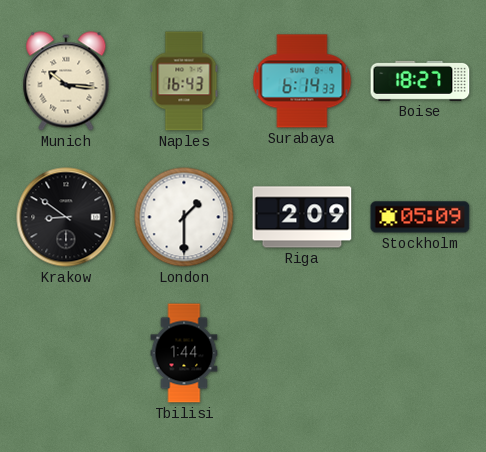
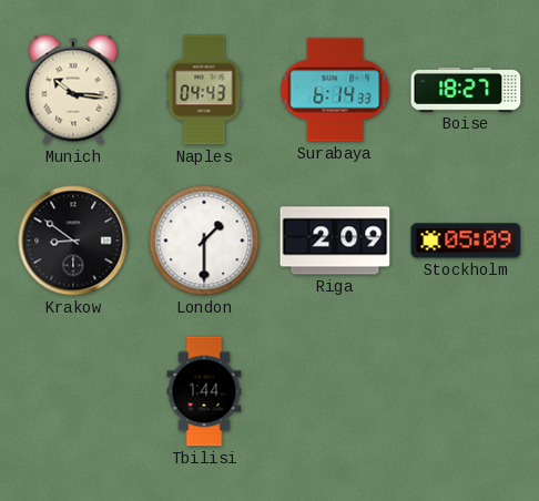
Naples: 16:43 -> 04:43
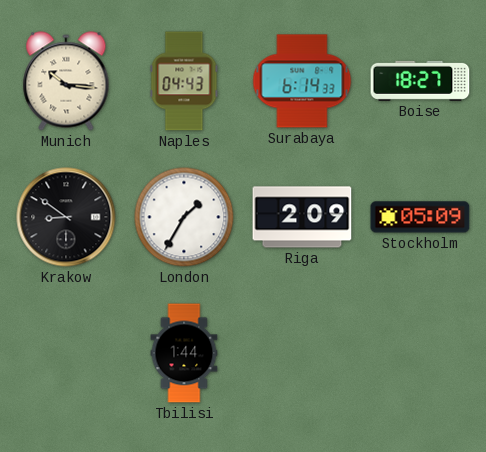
London: 1:30 -> 1:35
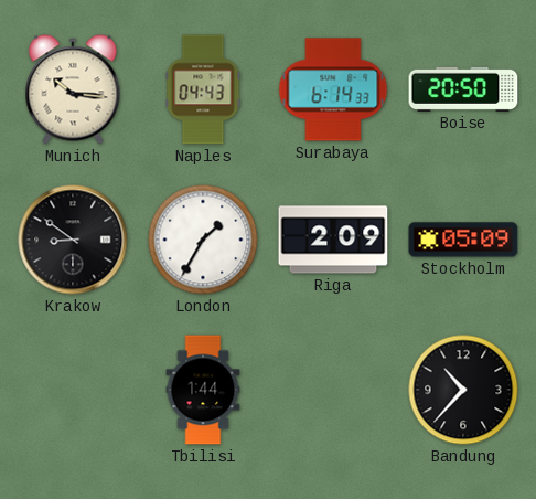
Boise: 18:27 -> 20:50
Bandung: none -> 10:37
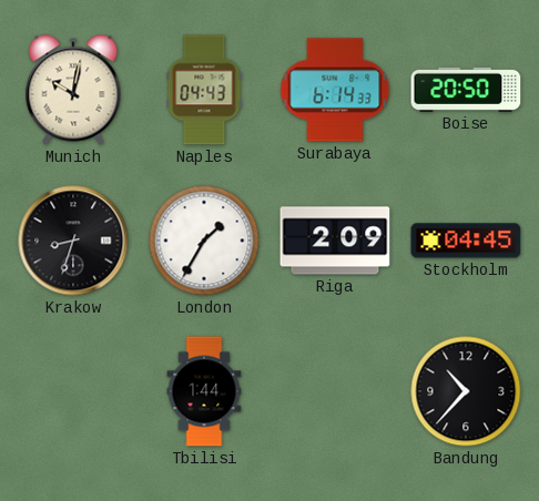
Munich: 10:16 -> 10:02
Krakow: 8:51 -> 8:33
Stockholm: 05:09 -> 04:45
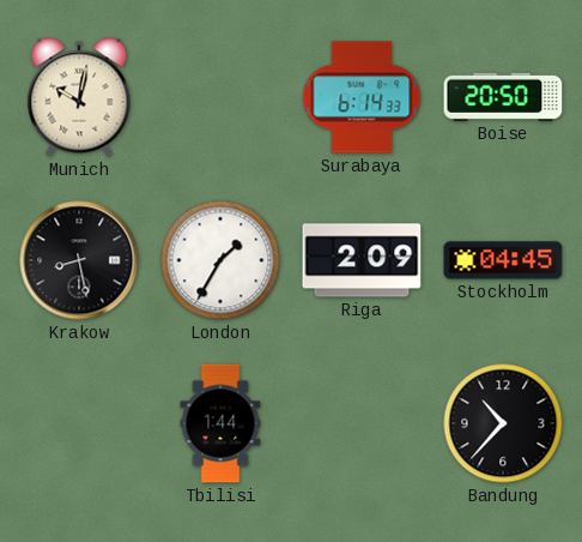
Naples: 04:43 -> none
Krakow: 8:33 -> 8:28
